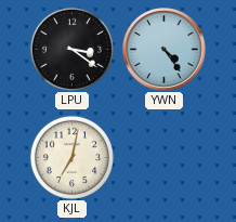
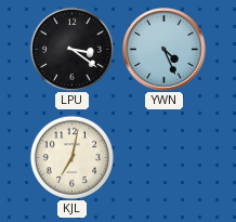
YWN: 4:24 -> 4:26
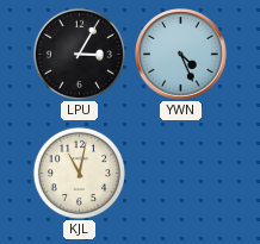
LPU: 3:21 -> 3:05
KJL: 7:02 -> 11:02
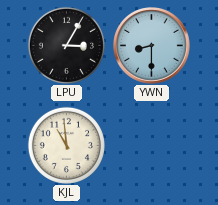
YWN: 4:26 -> 8:30
KJL: 11:02 -> 10:59
